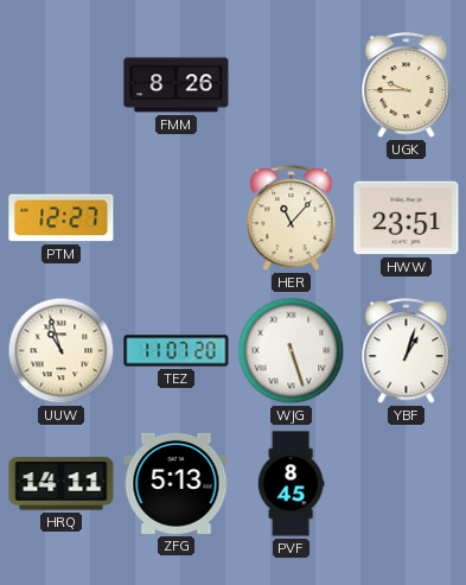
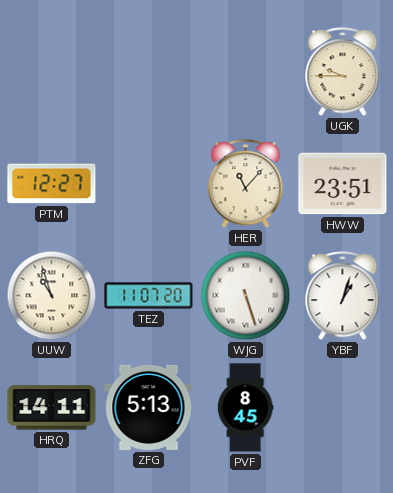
FMM: 8:26 -> none
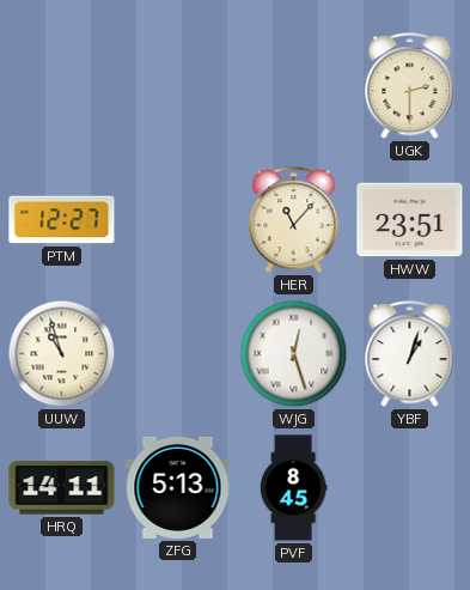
UGK: 9:45 -> 2:30
TEZ: 11:07 -> none
WJG: 5:27 -> 12:27
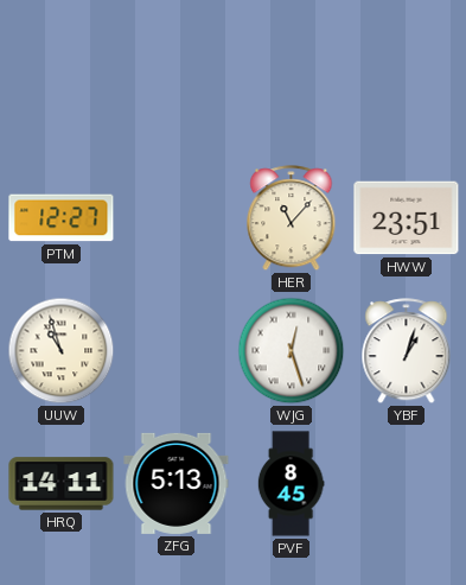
UGK: 2:30 -> none
